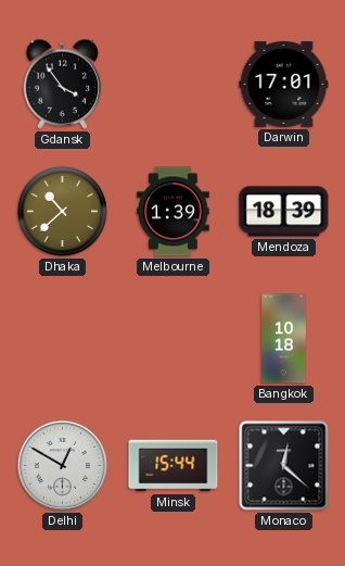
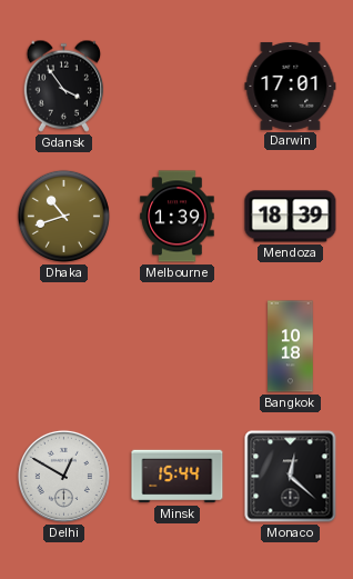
Dhaka: 10:38 -> 10:42
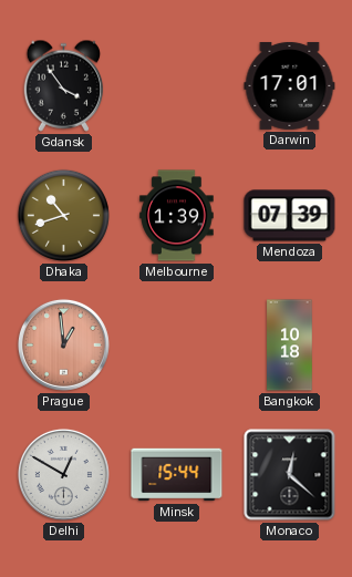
Mendoza: 18:39 -> 07:39
Prague: none -> 12:59
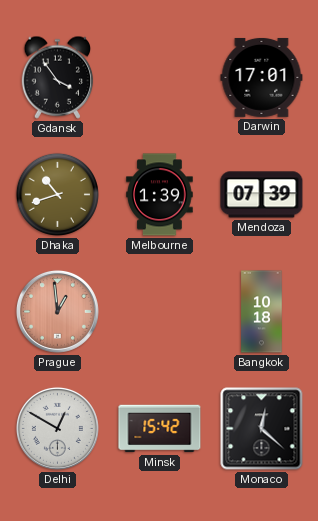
Minsk: 15:44 -> 15:42
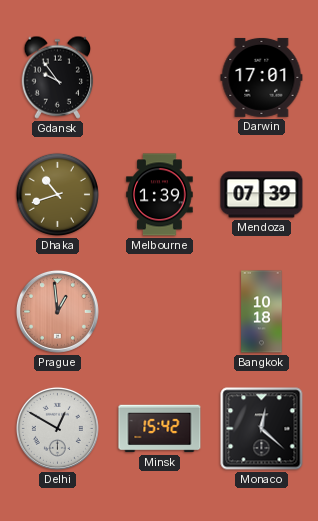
Gdansk: 3:54 -> 9:54
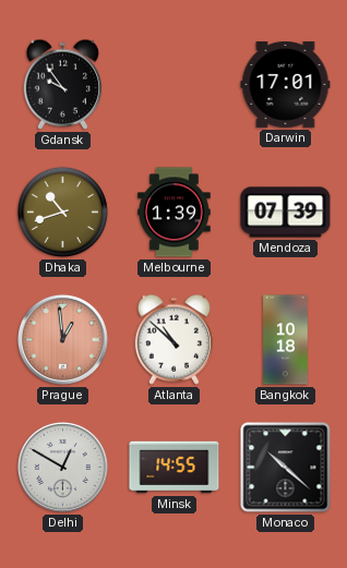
Atlanta: none -> 10:52
Minsk: 15:42 -> 14:55
Monaco: 12:22 -> 10:22
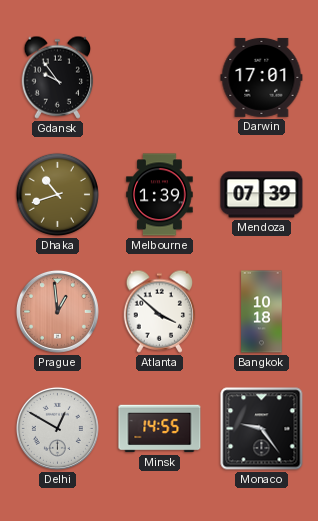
Atlanta: 10:52 -> 3:52
Monaco: 10:22 -> 9:24
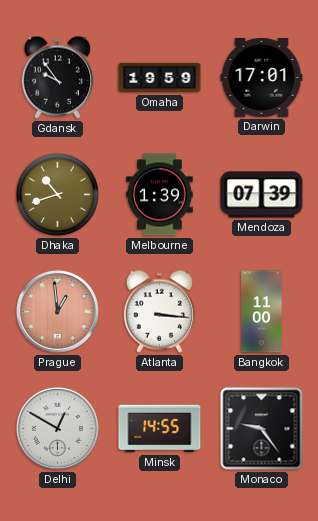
Omaha: none -> 19:59
Atlanta: 3:52 -> 3:16
Bangkok: 10:18 -> 11:00
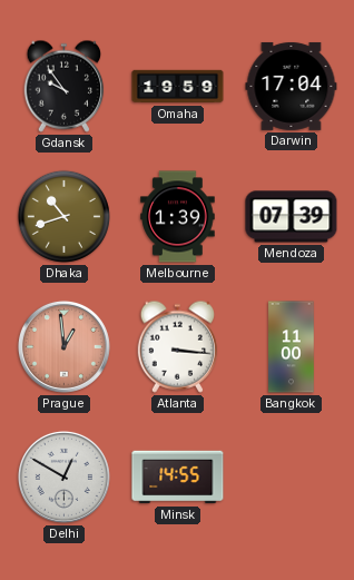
Darwin: 17:01 -> 17:04
Monaco: 9:24 -> none
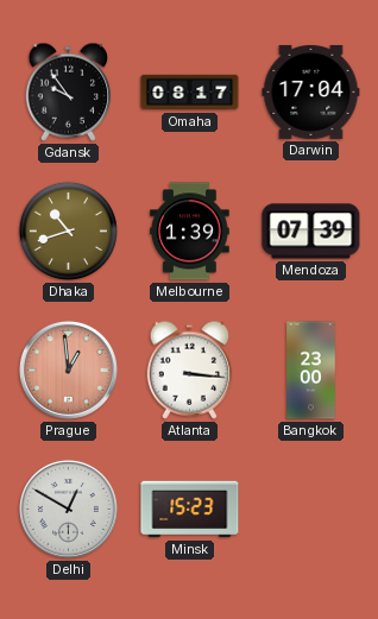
Omaha: 19:59 -> 08:17
Bangkok: 11:00 -> 23:00
Minsk: 14:55 -> 15:23
